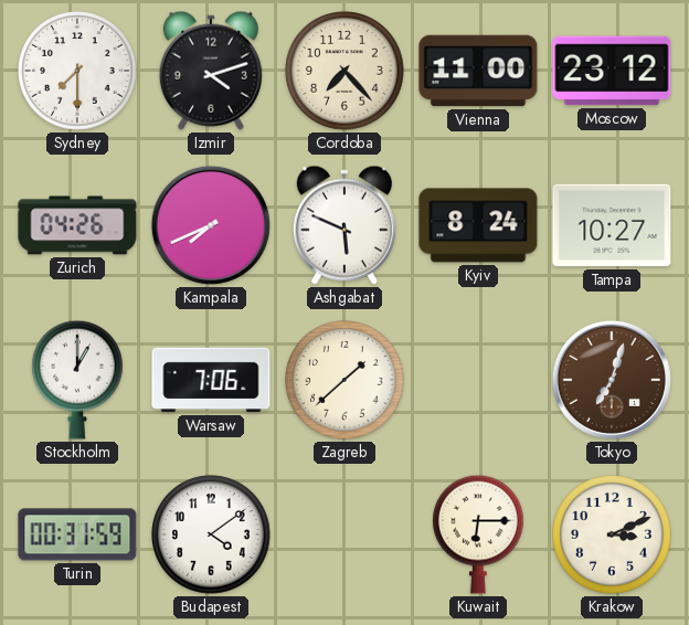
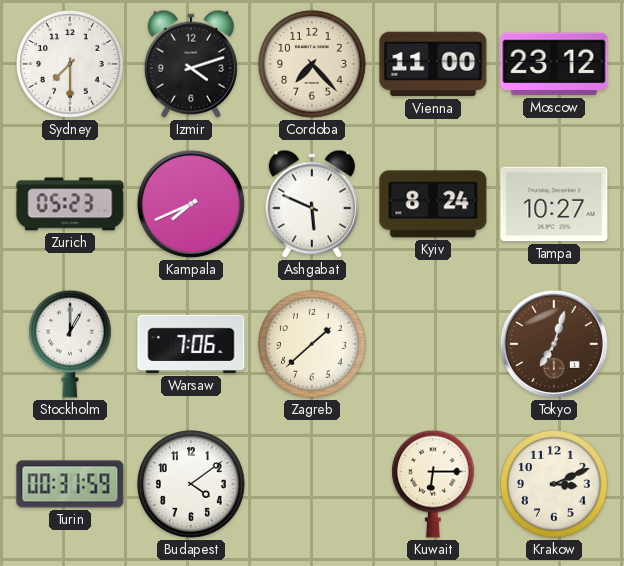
Zurich: 04:26 -> 05:23
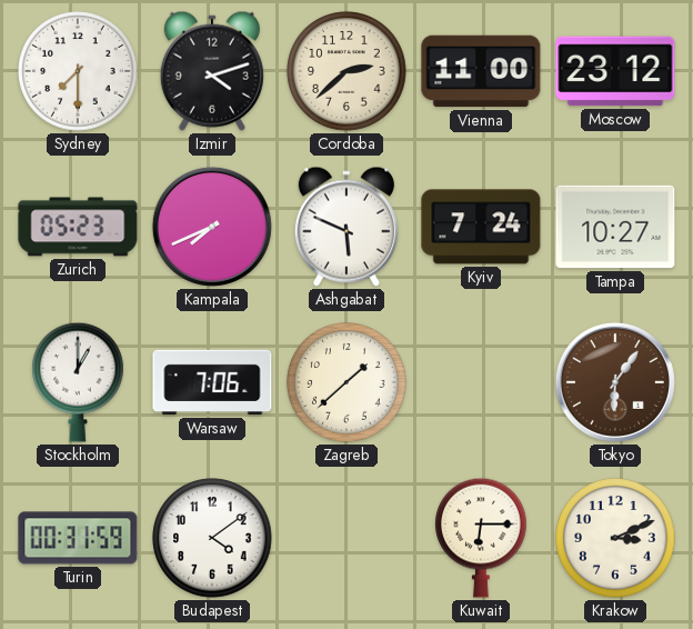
Cordoba: 7:23 -> 2:38
Kyiv: 8:24 -> 7:24
Tokyo: 7:03 -> 6:06
